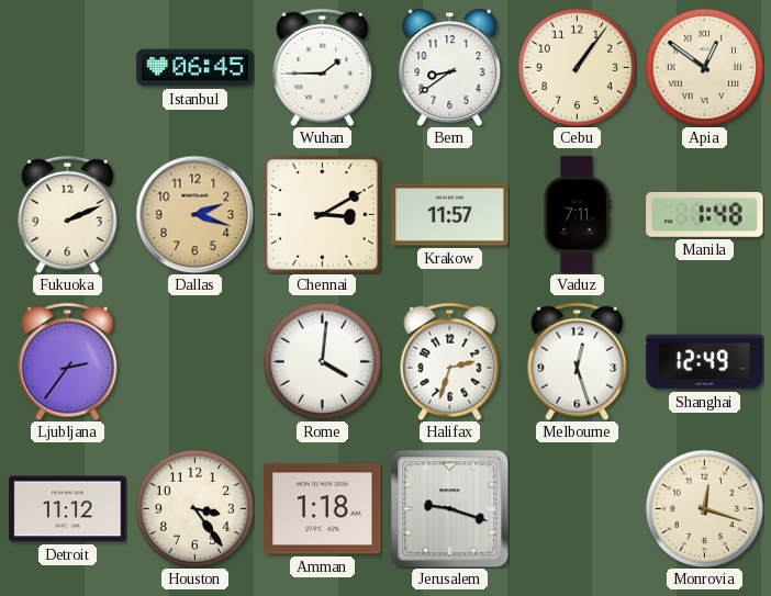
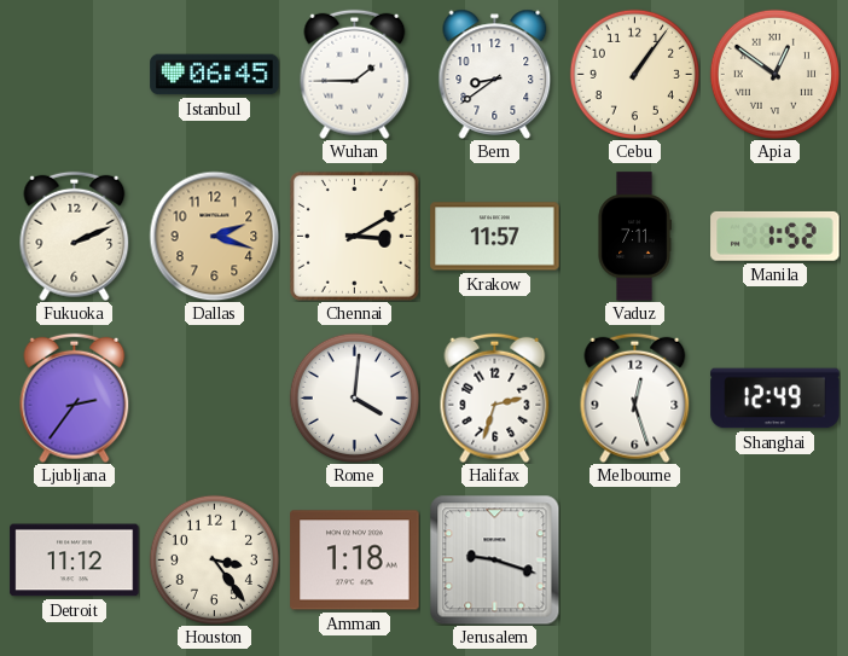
Manila: 1:48 -> 1:52
Monrovia: 12:18 -> none
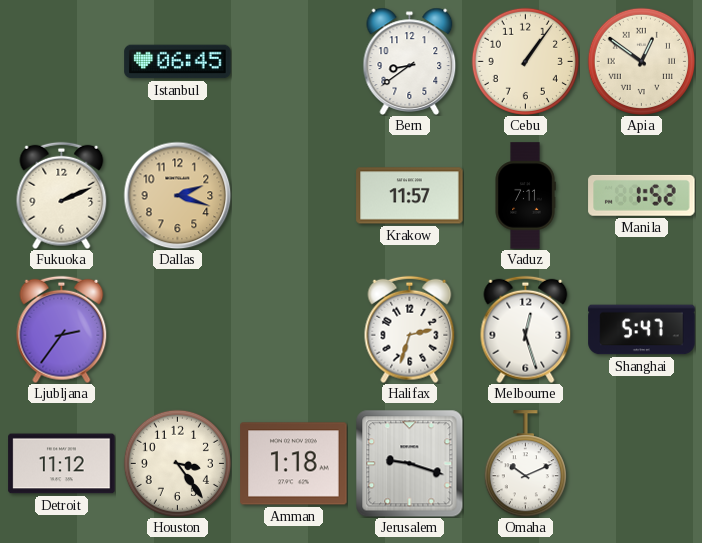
Wuhan: 1:45 -> none
Chennai: 3:10 -> none
Rome: 4:01 -> none
Shanghai: 12:49 -> 5:47
Omaha: none -> 10:11
